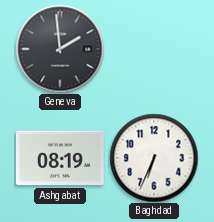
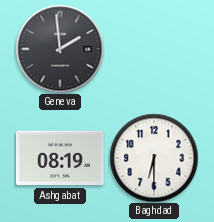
Baghdad: 6:34 -> 6:30
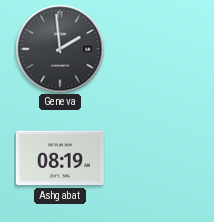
Baghdad: 6:30 -> none
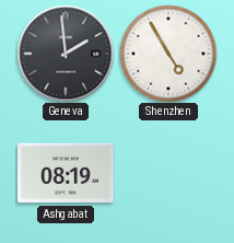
Shenzhen: none -> 4:55
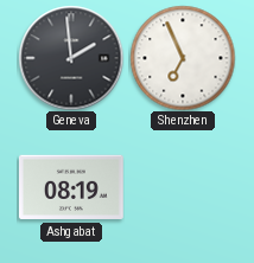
Shenzhen: 4:55 -> 6:56
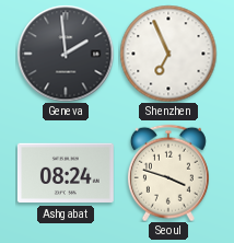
Ashgabat: 08:19 -> 08:24
Seoul: none -> 3:48
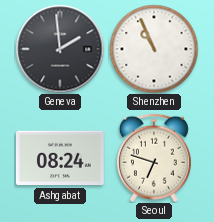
Shenzhen: 6:56 -> 10:56
Seoul: 3:48 -> 6:48
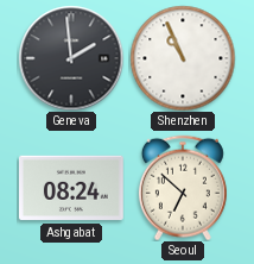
Seoul: 6:48 -> 6:52
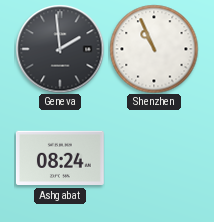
Seoul: 6:52 -> none
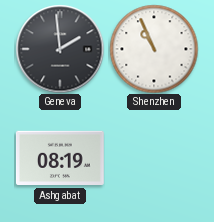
Ashgabat: 08:24 -> 08:19
